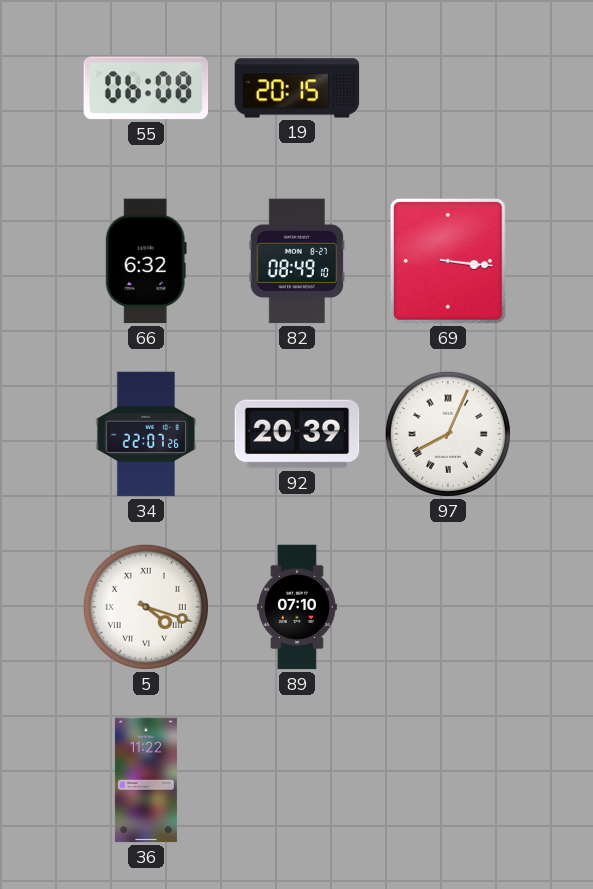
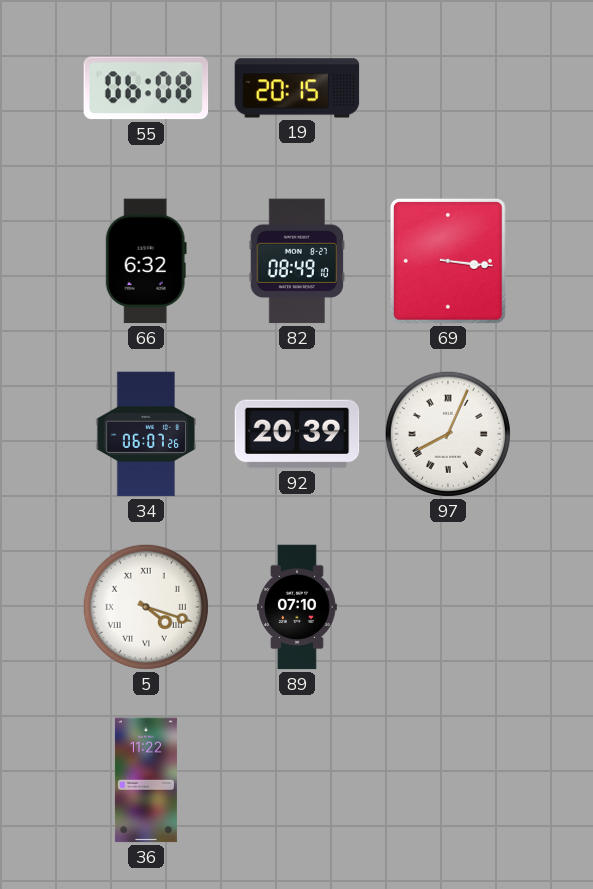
34: 22:07 -> 06:07
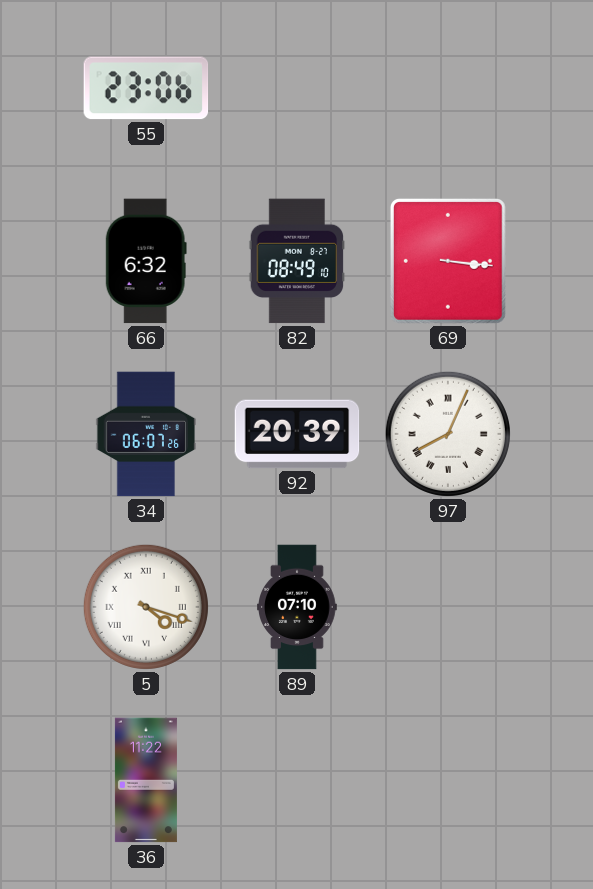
55: 06:08 -> 23:06
19: 20:15 -> none
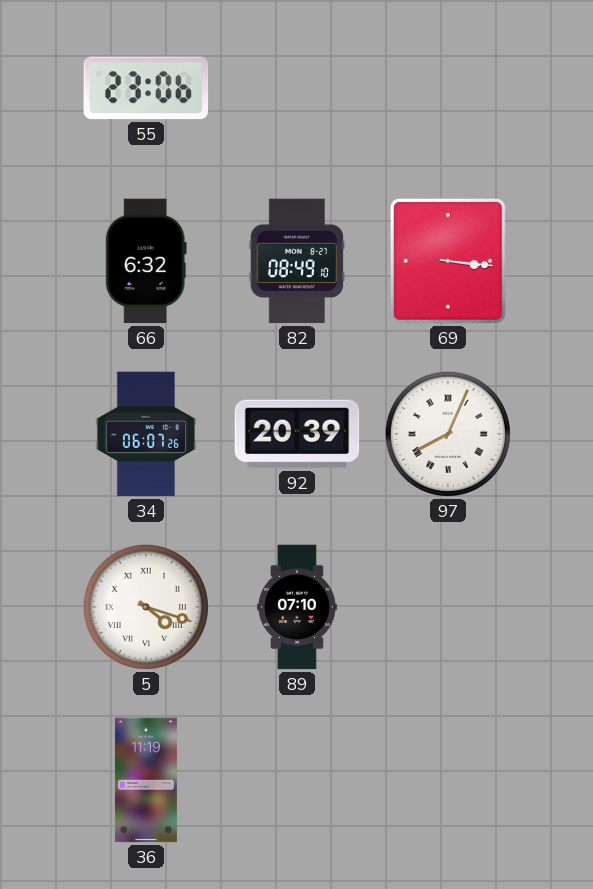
36: 11:22 -> 11:19
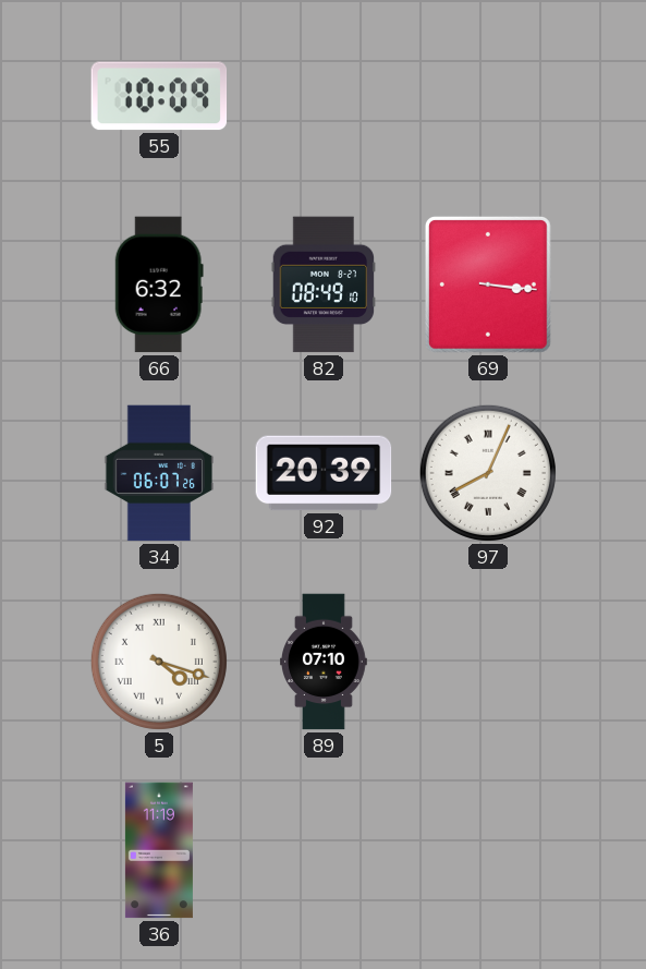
55: 23:06 -> 10:09
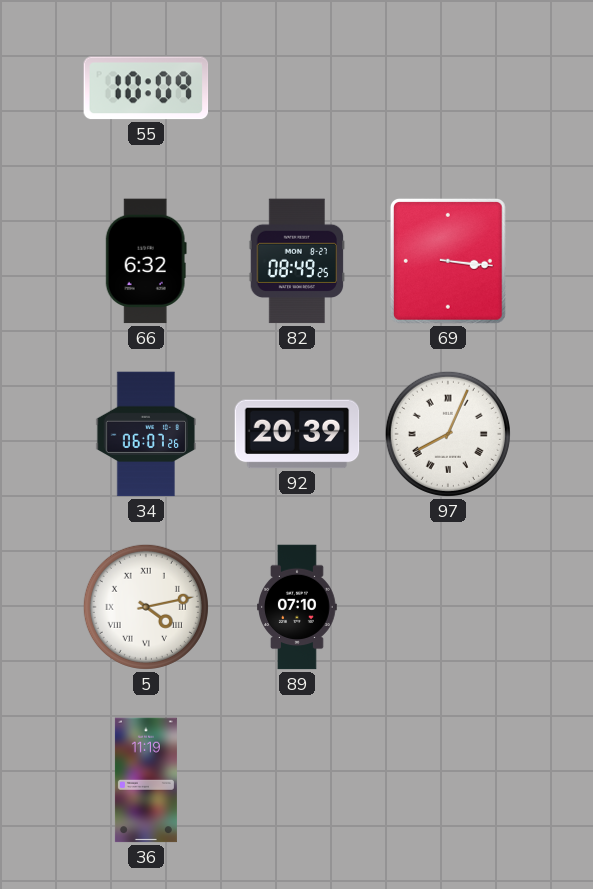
82: 08:49:10 -> 08:49:25
5: 4:18 -> 4:13
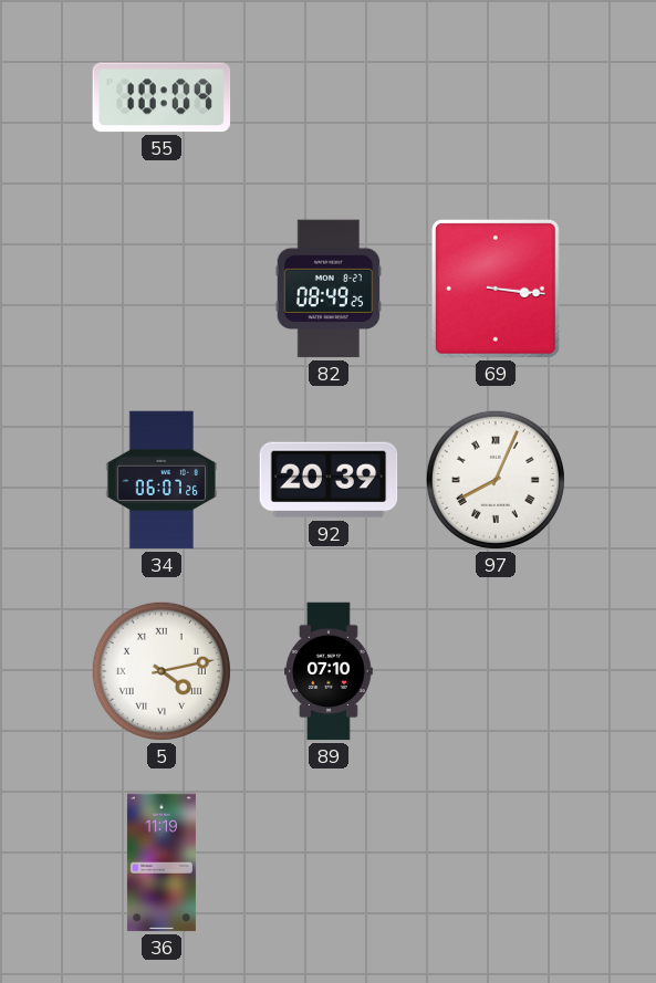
66: 6:32 -> none
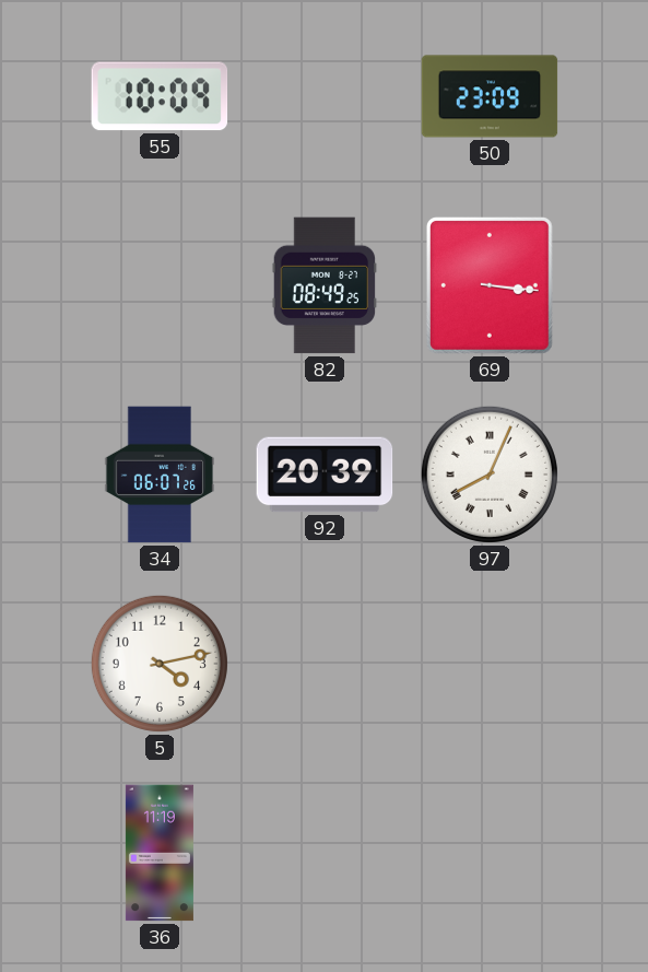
50: none -> 23:09
5 numerals: Roman -> Arabic
89: 07:10 -> none
